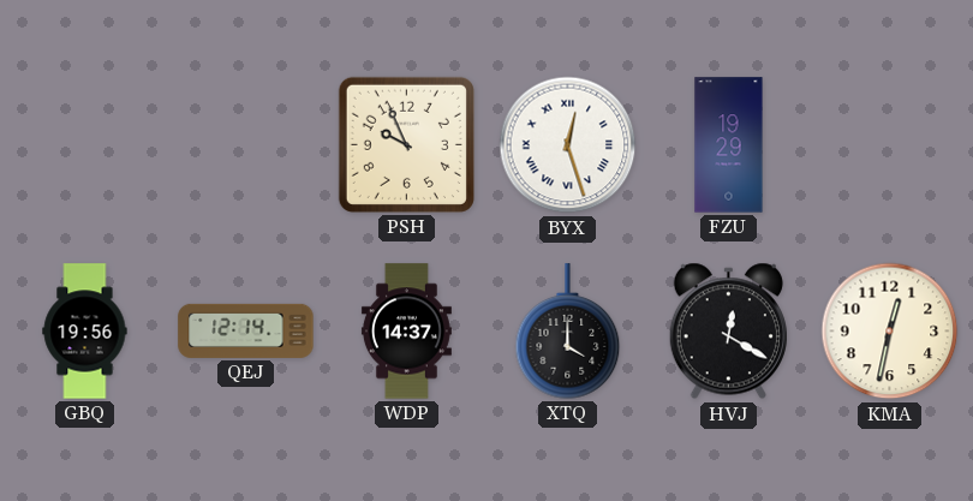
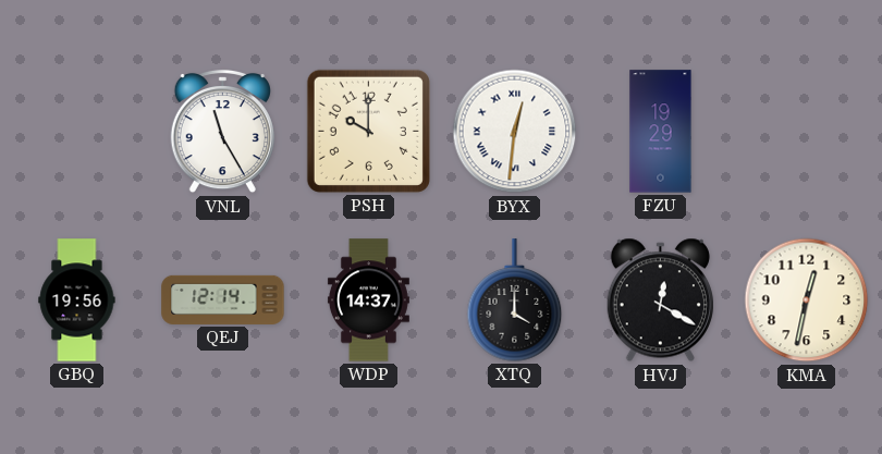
VNL: none -> 11:25
PSH: 9:56 -> 10:00
BYX: 12:27 -> 12:31
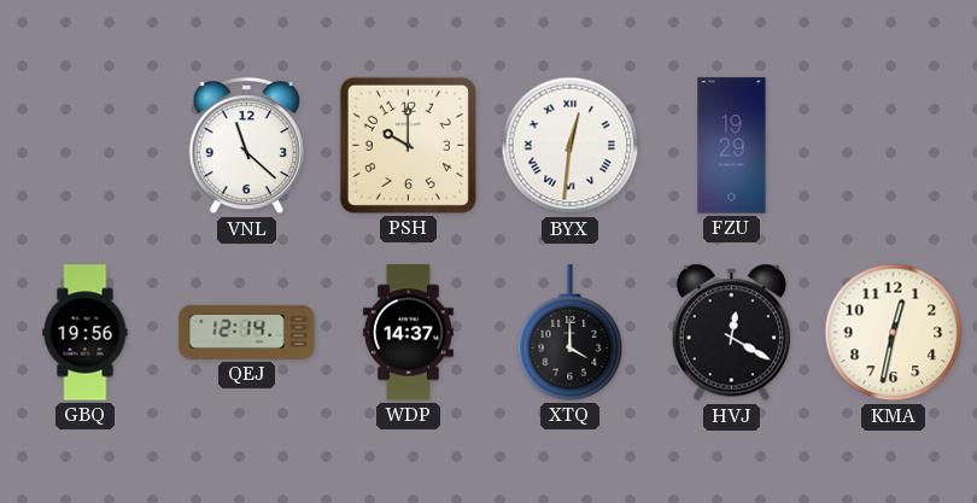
VNL: 11:25 -> 11:22
